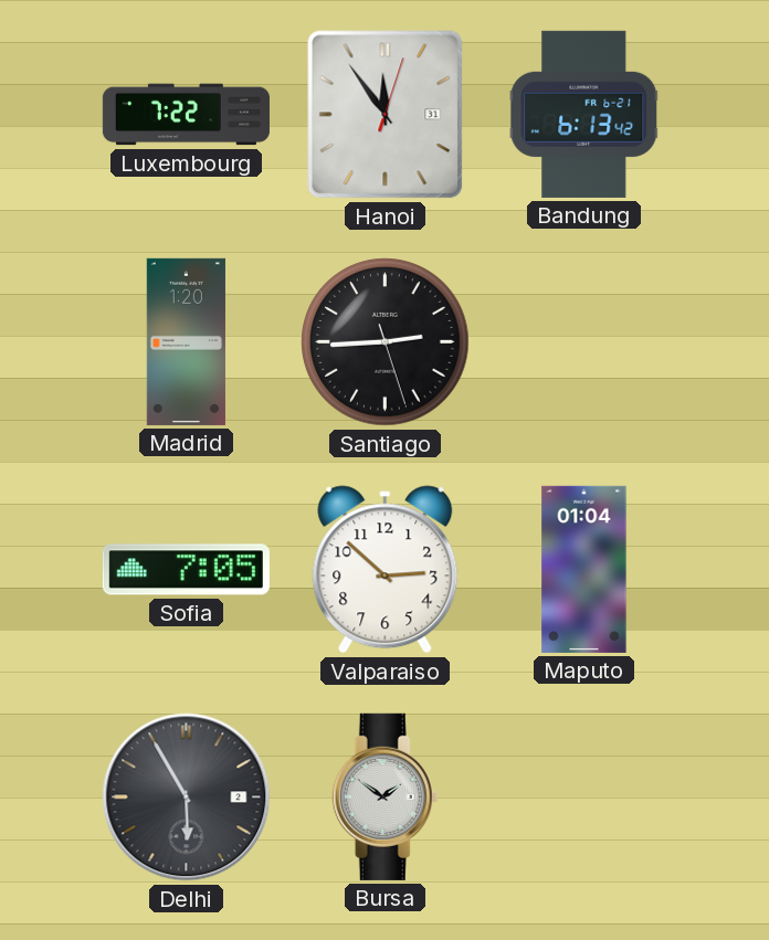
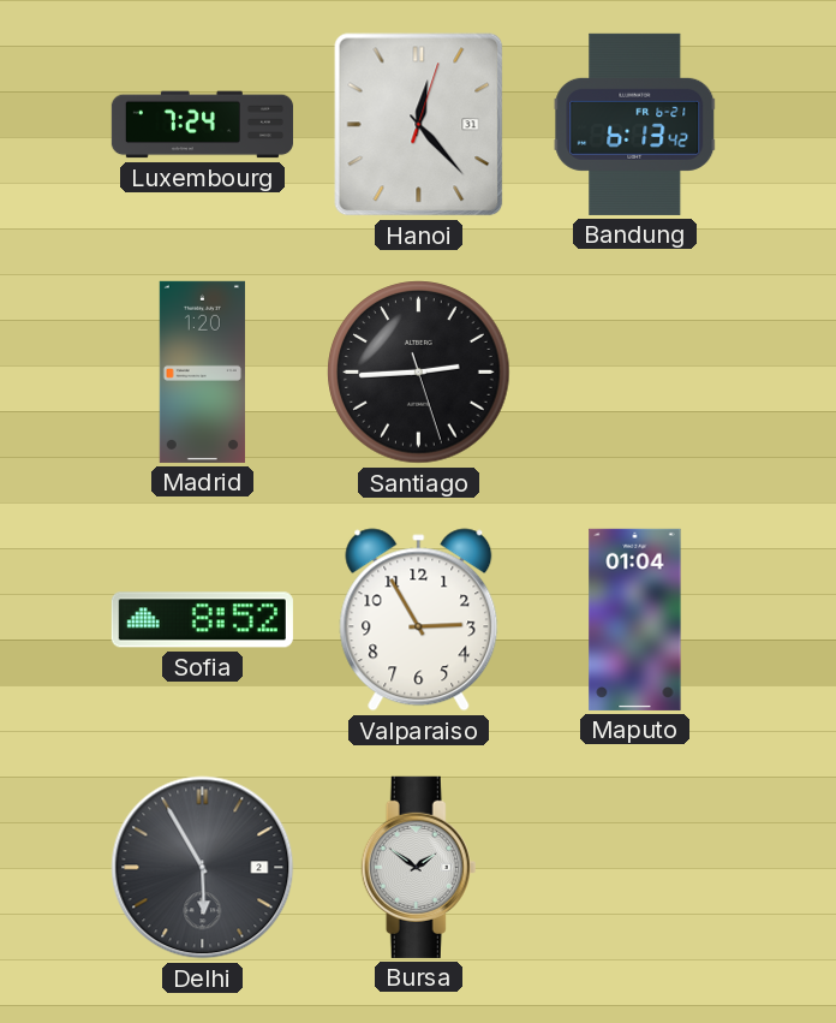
Luxembourg: 7:22 -> 7:24
Hanoi: 11:54 -> 12:23
Sofia: 7:05 -> 8:52
Valparaiso: 2:52 -> 2:55
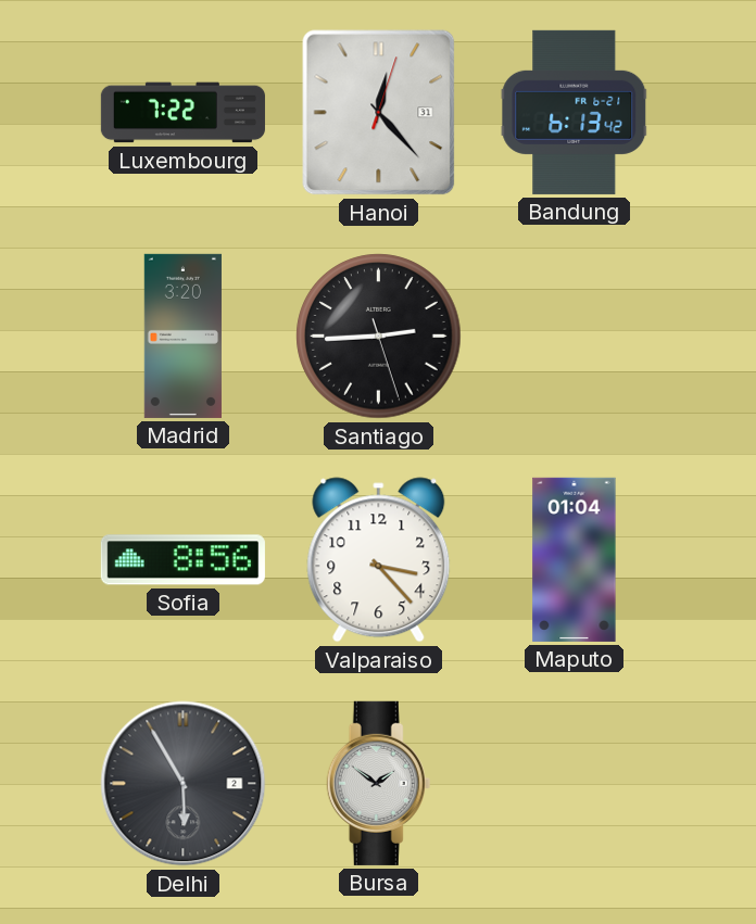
Luxembourg: 7:24 -> 7:22
Madrid: 1:20 -> 3:20
Sofia: 8:52 -> 8:56
Valparaiso: 2:55 -> 3:23
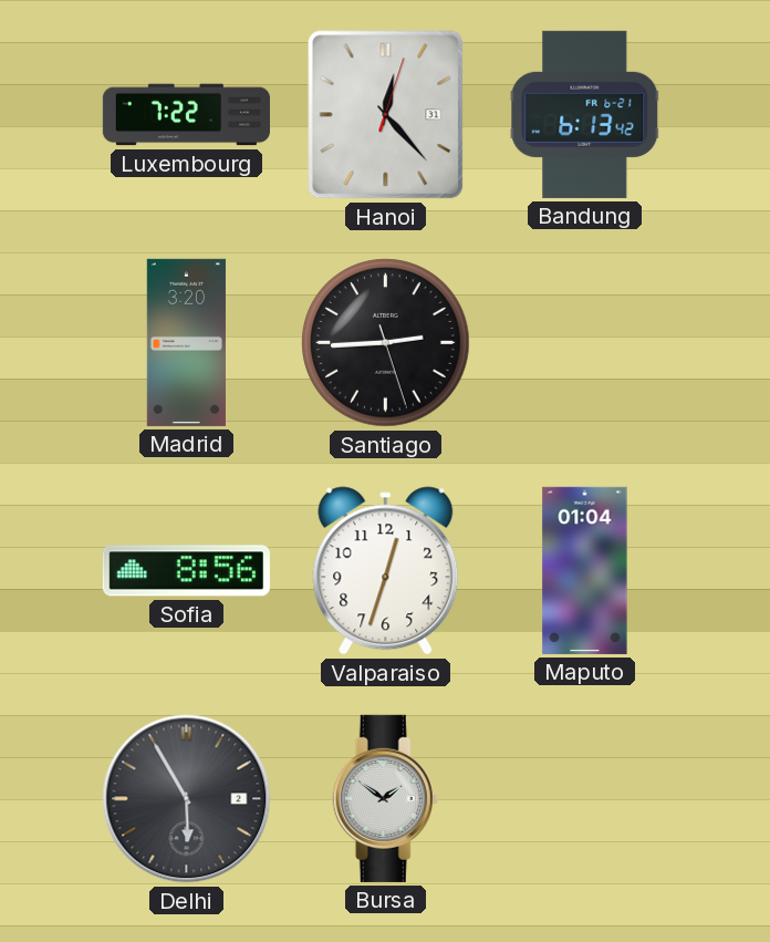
Valparaiso: 3:23 -> 12:33
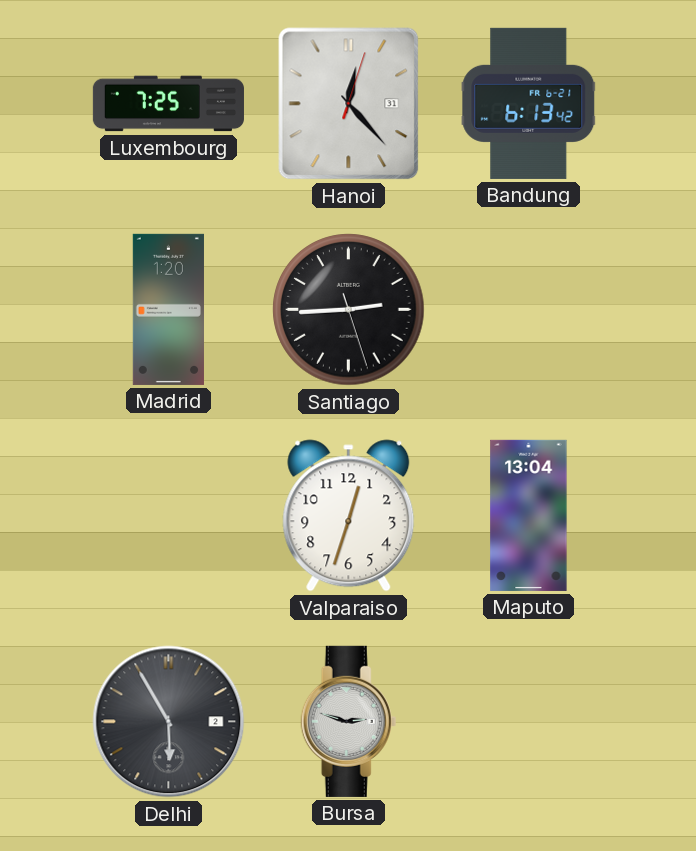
Luxembourg: 7:22 -> 7:25
Madrid: 3:20 -> 1:20
Sofia: 8:56 -> none
Maputo: 01:04 -> 13:04
Bursa: 1:51 -> 2:48
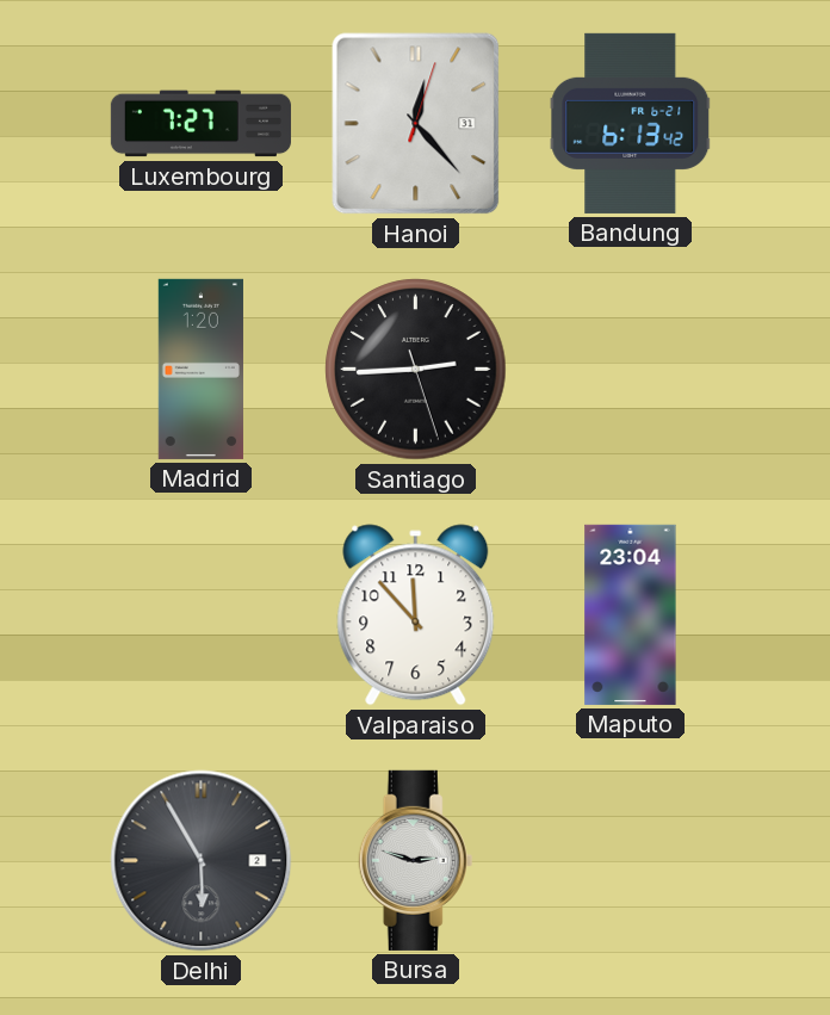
Luxembourg: 7:25 -> 7:27
Valparaiso: 12:33 -> 11:53
Maputo: 13:04 -> 23:04
